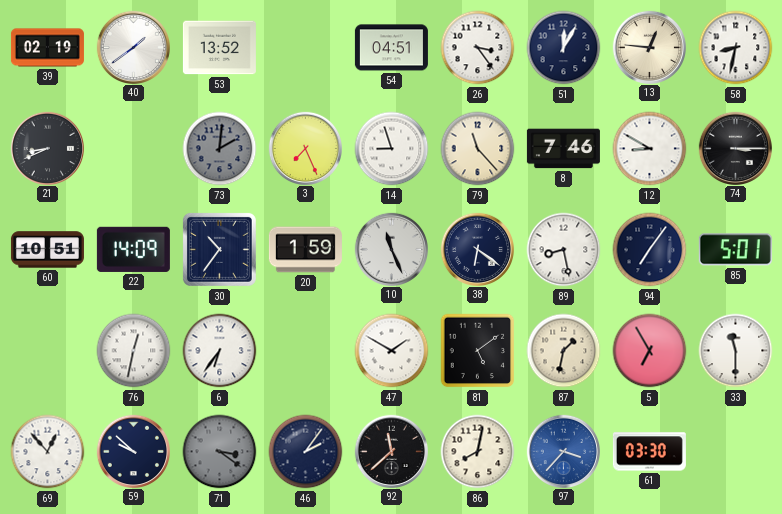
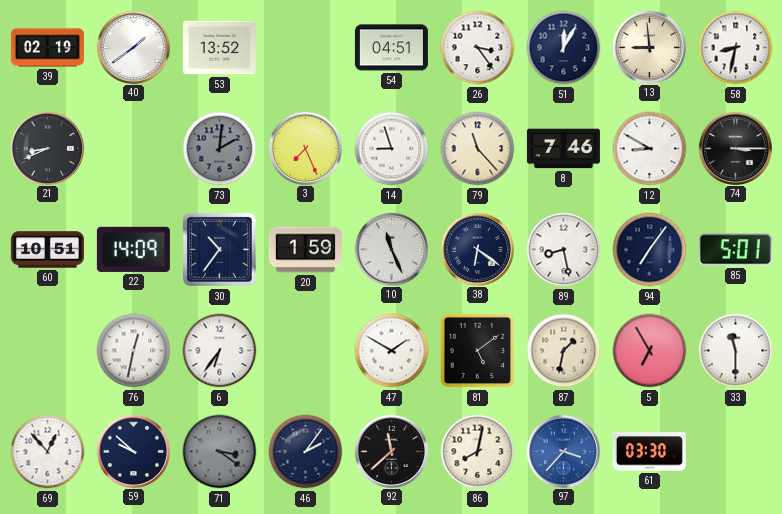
13: 12:46 -> 8:59
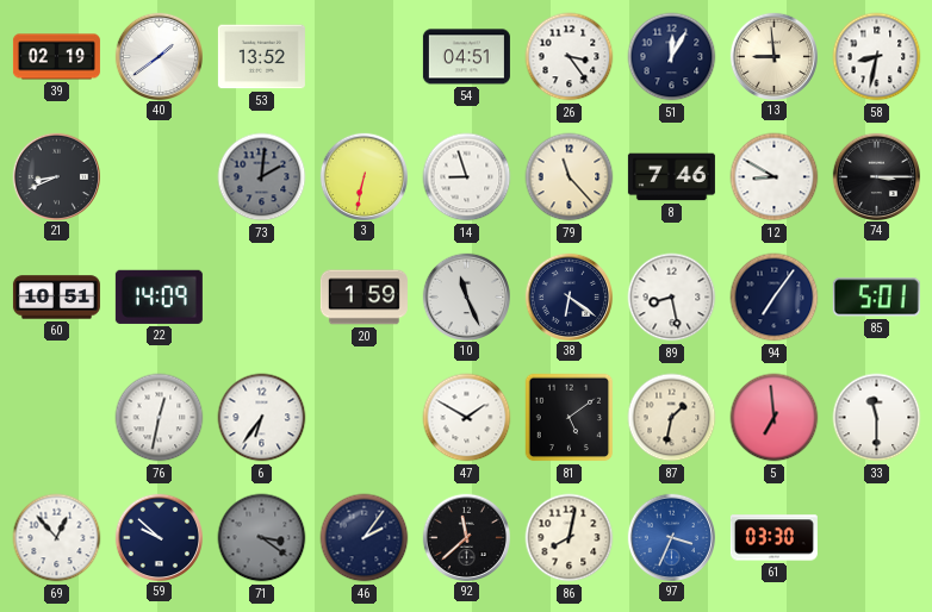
3: 7:26 -> 6:32
30: 10:36 -> none
5: 6:55 -> 6:59
97: 3:37 -> 3:34
